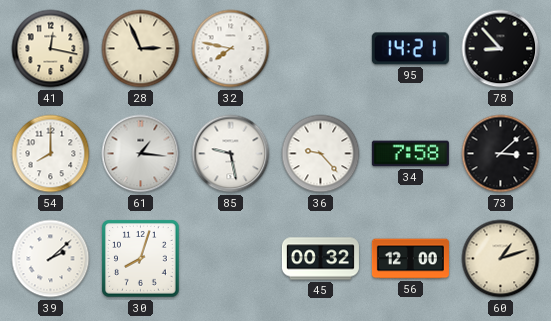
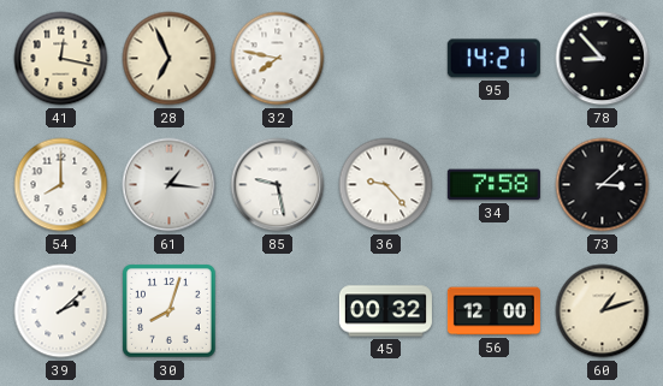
28: 2:56 -> 6:56
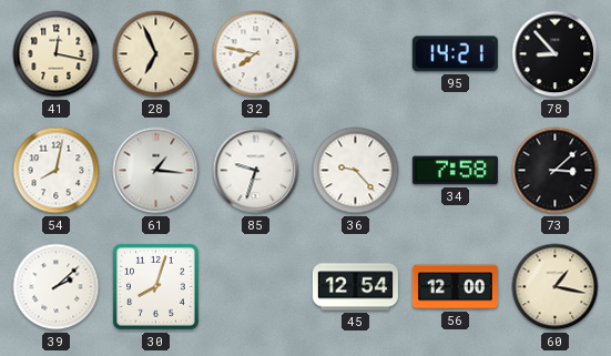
54: 8:00 -> 8:02
85: 9:28 -> 9:33
45: 00:32 -> 12:54
60: 1:12 -> 1:17
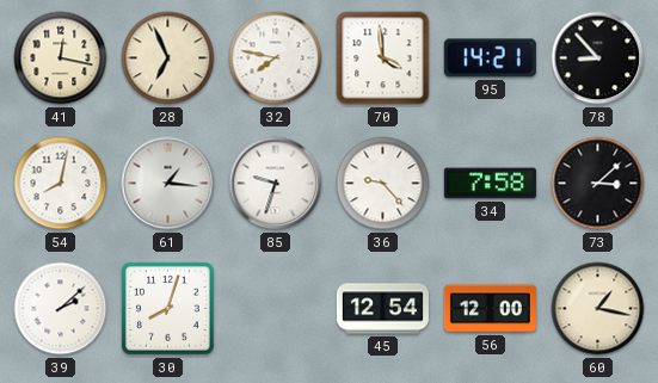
70: none -> 3:59
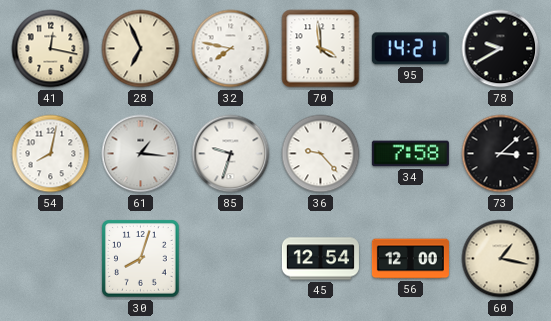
78: 8:53 -> 9:40
39: 2:08 -> none
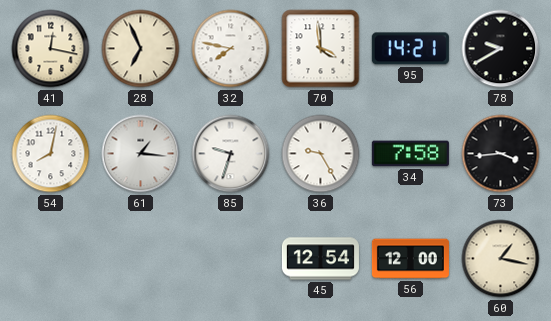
36: 9:23 -> 9:25
73: 3:08 -> 3:44
30: 8:03 -> none
